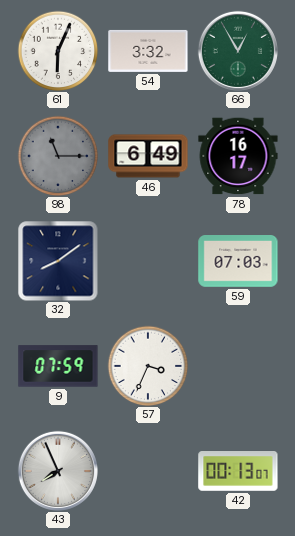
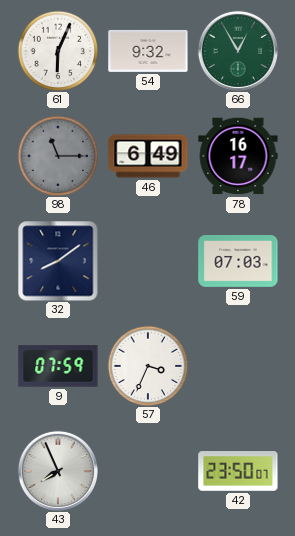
54: 3:32 -> 9:32
42: 00:13 -> 23:50
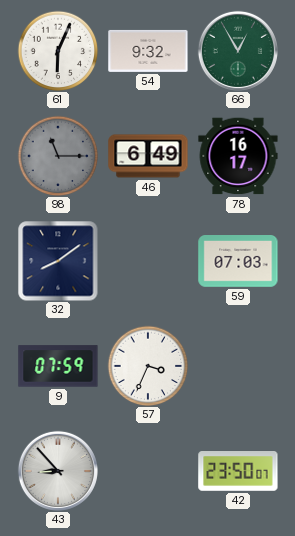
43: 7:56 -> 8:53
